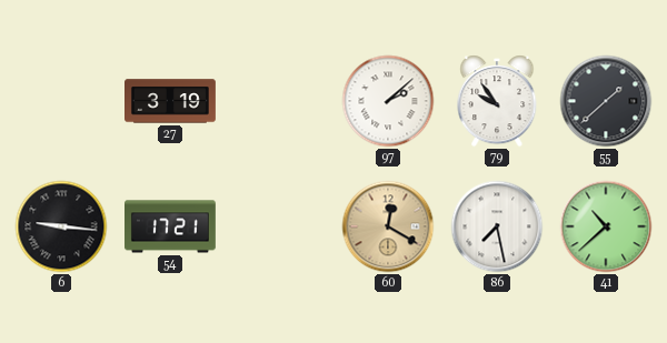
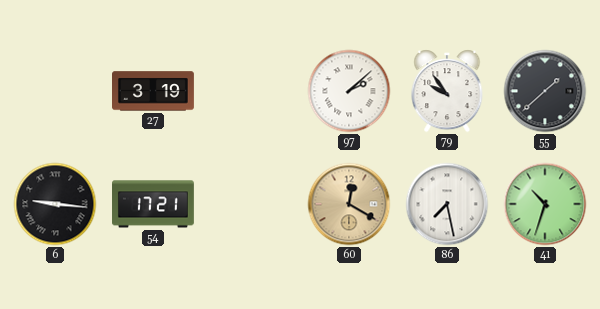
41: 10:38 -> 10:33
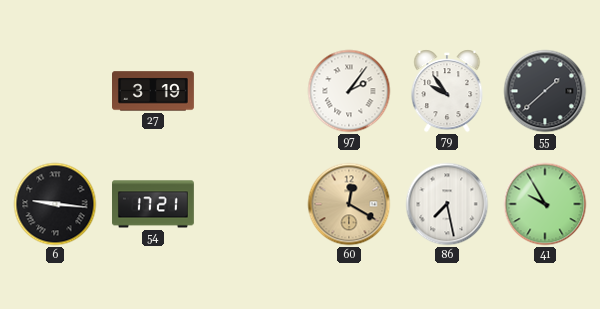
97: 2:08 -> 2:06
41: 10:33 -> 9:55
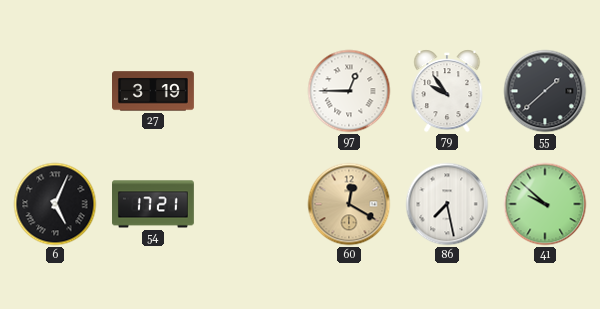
97: 2:06 -> 12:45
6: 9:16 -> 5:04
41: 9:55 -> 9:52
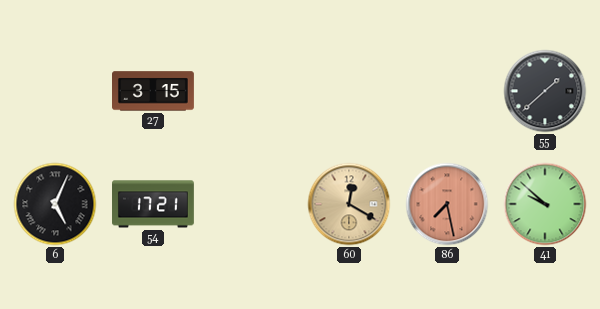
27: 3:19 -> 3:15
97: 12:45 -> none
79: 9:54 -> none
86 dial: white -> salmon
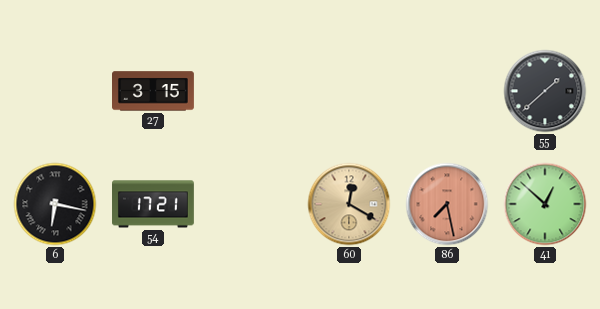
6: 5:04 -> 6:17
41: 9:52 -> 12:52
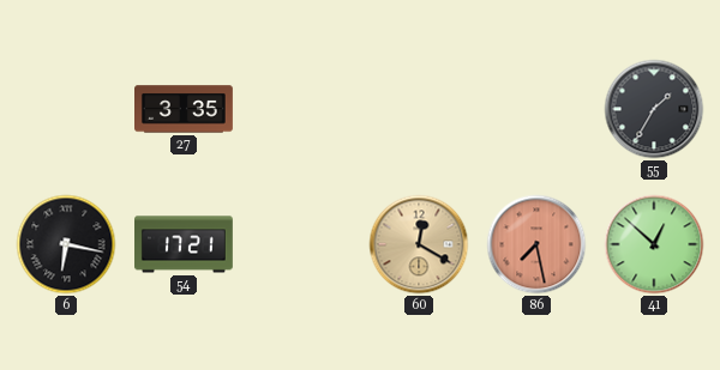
27: 3:15 -> 3:35
55: 1:38 -> 1:35
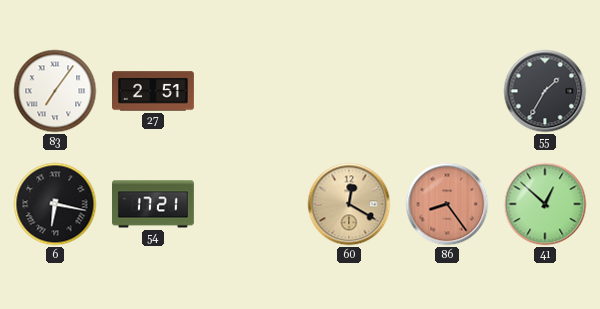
83: none -> 7:06
27: 3:35 -> 2:51
86: 7:28 -> 8:24
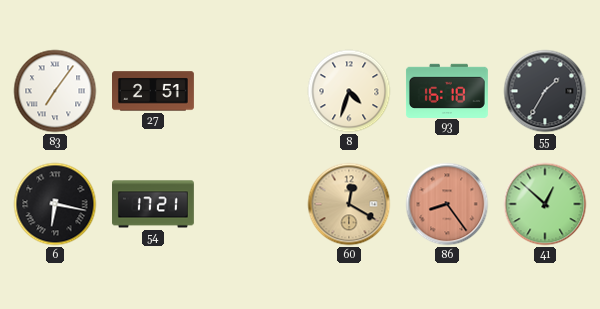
8: none -> 4:33
93: none -> 16:18
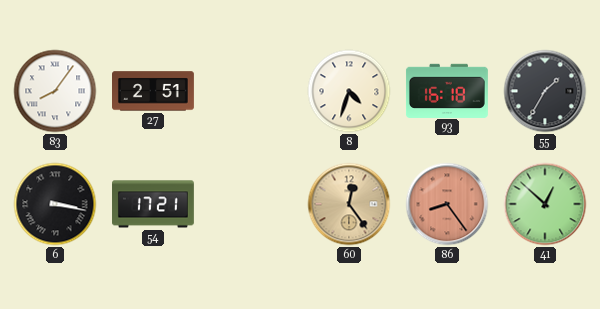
83: 7:06 -> 8:06
6: 6:17 -> 3:17
60: 12:20 -> 12:24
